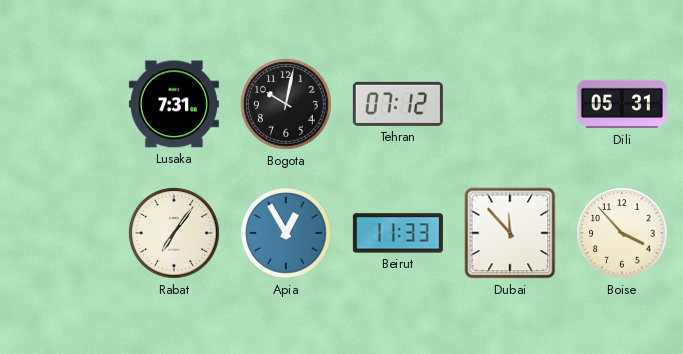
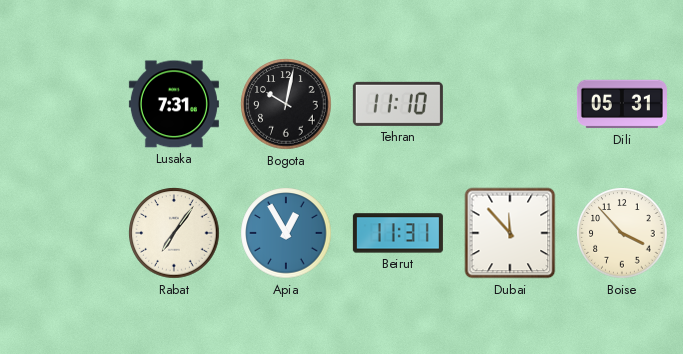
Tehran: 07:12 -> 11:10
Beirut: 11:33 -> 11:31
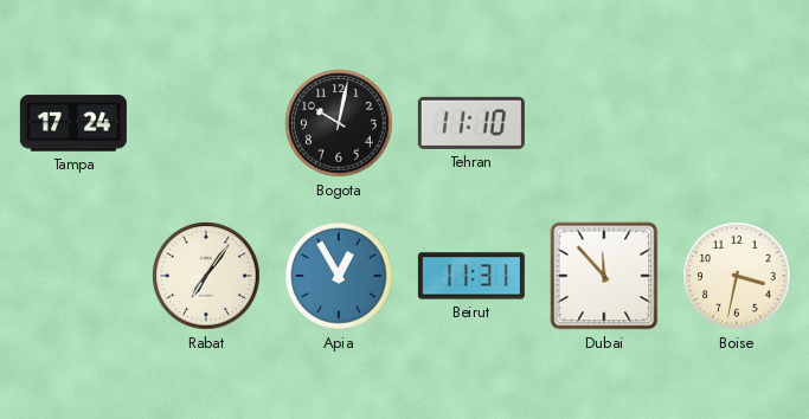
Tampa: none -> 17:24
Lusaka: 7:31 -> none
Dili: 05:31 -> none
Boise: 3:53 -> 3:32
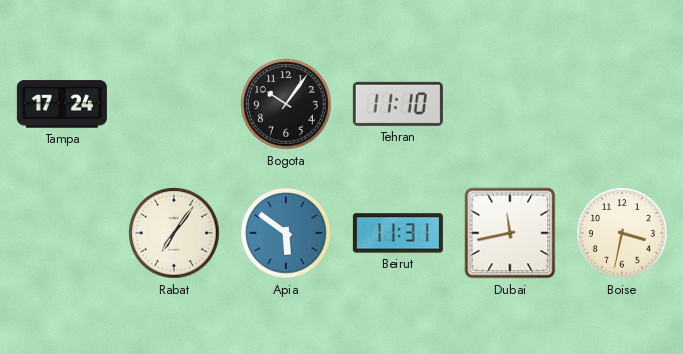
Bogota: 10:02 -> 10:06
Apia: 12:55 -> 5:51
Dubai: 11:53 -> 11:43
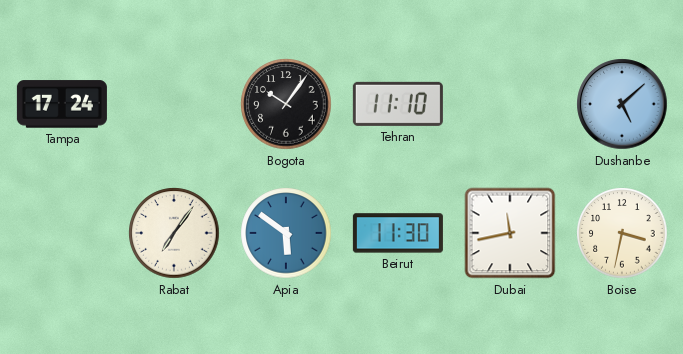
Dushanbe: none -> 5:08
Beirut: 11:31 -> 11:30
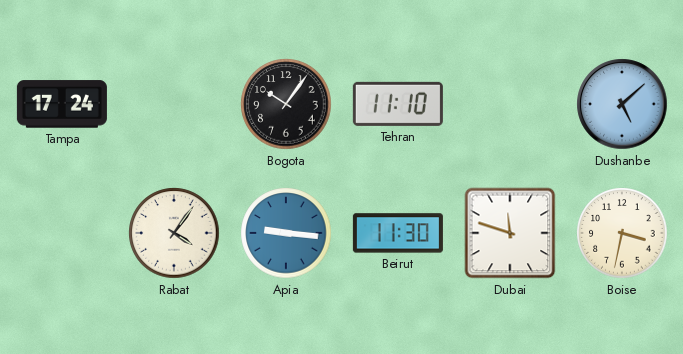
Rabat: 7:06 -> 4:06
Apia: 5:51 -> 9:16
Dubai: 11:43 -> 11:48
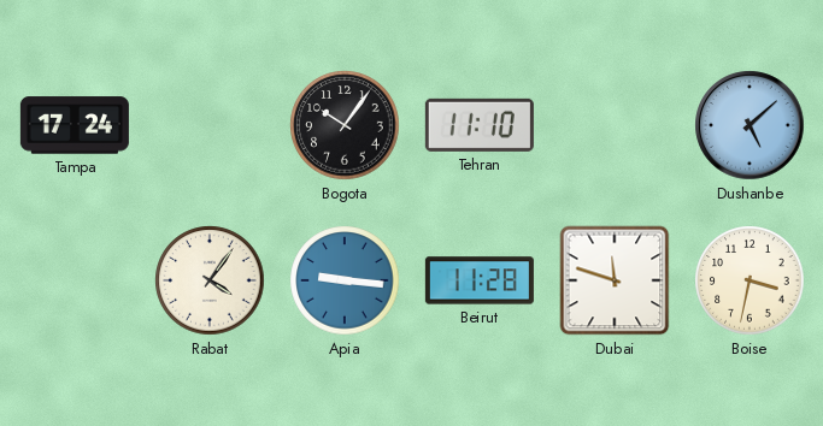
Beirut: 11:30 -> 11:28
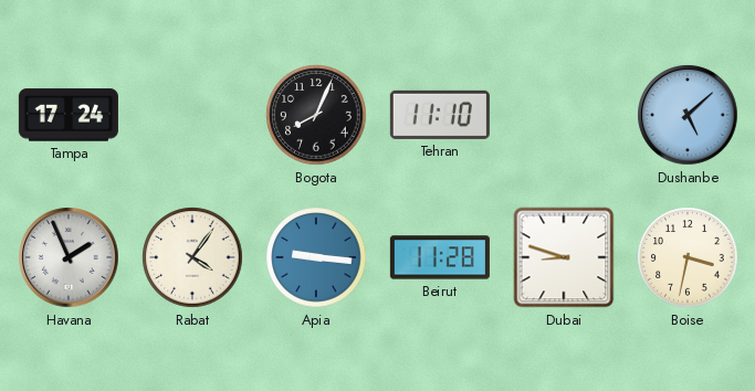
Bogota: 10:06 -> 8:04
Havana: none -> 1:56
Dubai: 11:48 -> 8:48
